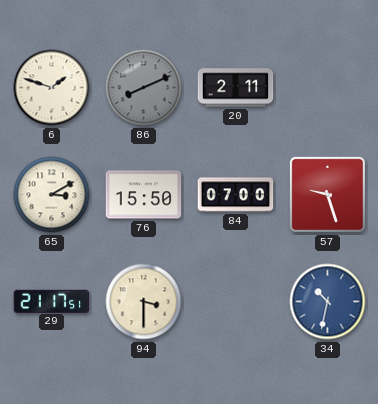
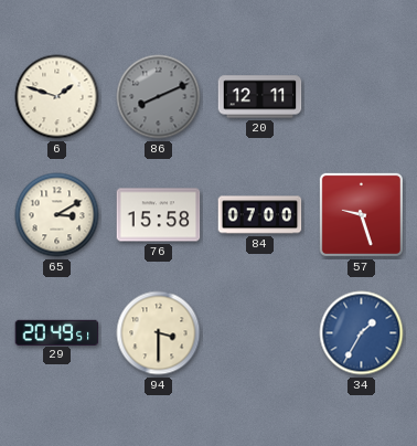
20: 2:11 -> 12:11
76: 15:50 -> 15:58
29: 21:17 -> 20:49
34: 10:32 -> 1:35
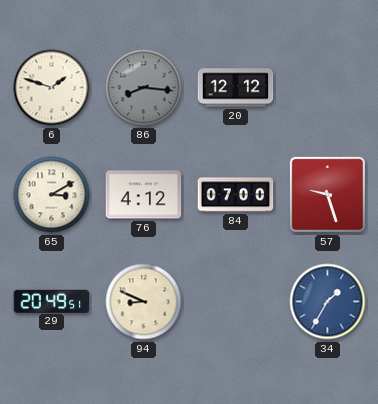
86: 8:11 -> 8:16
20: 12:11 -> 12:12
76: 15:58 -> 4:12
94: 3:30 -> 8:49
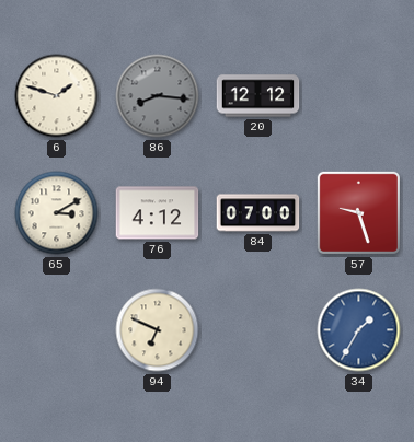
29: 20:49 -> none
94: 8:49 -> 6:49
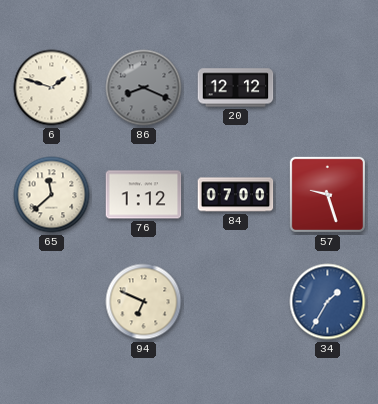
86: 8:16 -> 8:19
65: 3:10 -> 11:38
76: 4:12 -> 1:12
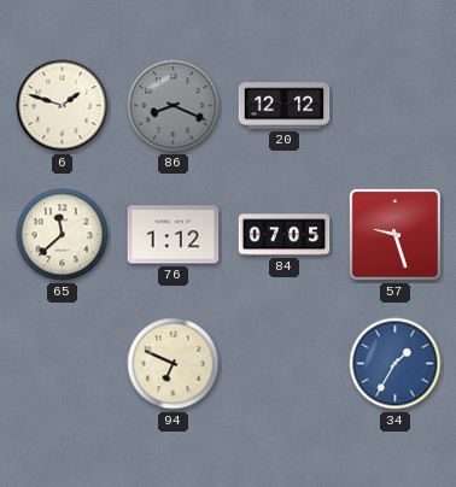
84: 07:00 -> 07:05
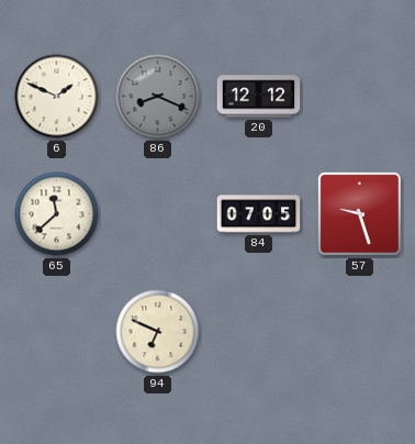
6: 1:48 -> 1:49
76: 1:12 -> none
34: 1:35 -> none
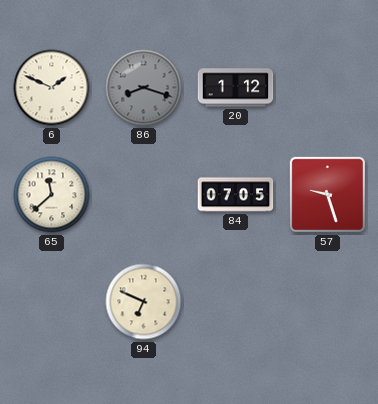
86: 8:19 -> 8:18
20: 12:12 -> 1:12
